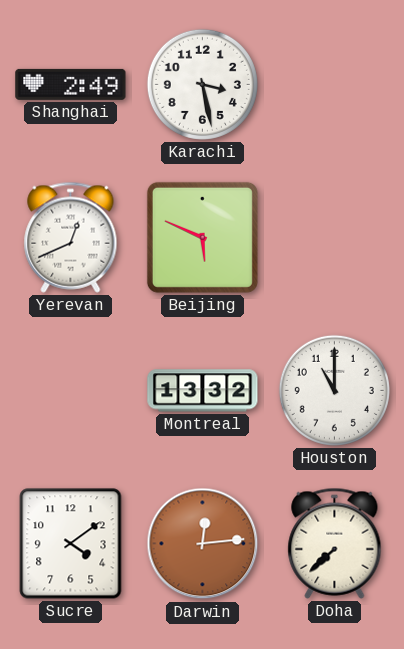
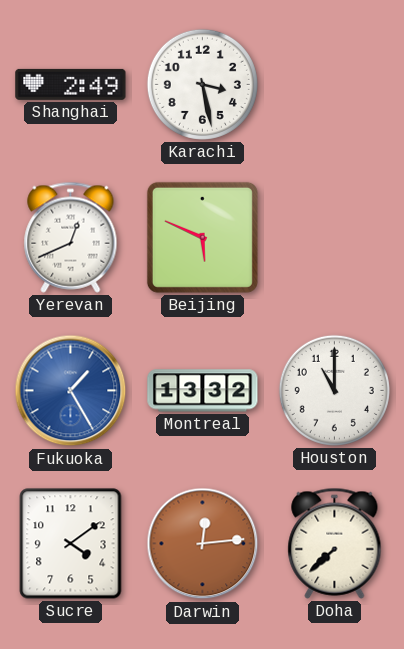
Fukuoka: none -> 1:25
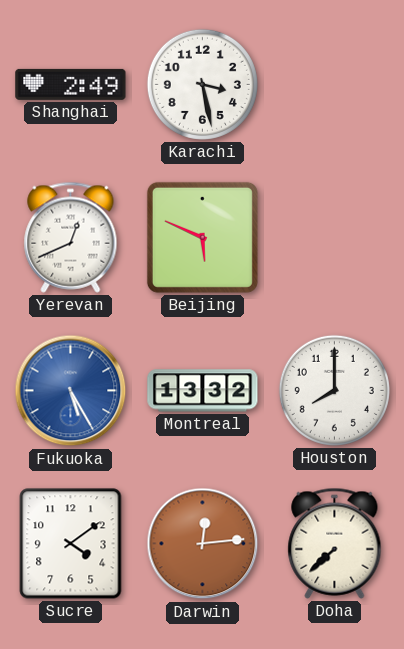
Fukuoka: 1:25 -> 5:25
Houston: 11:00 -> 8:00
